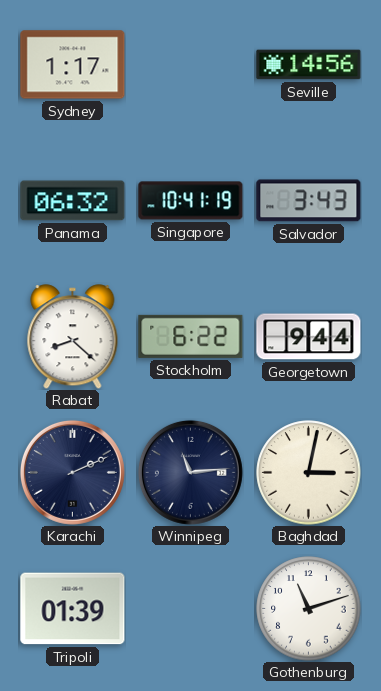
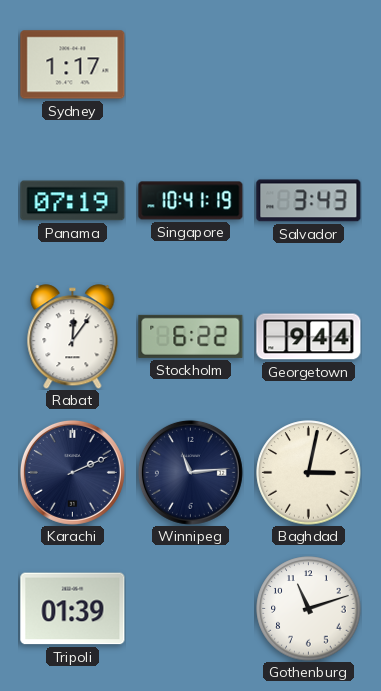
Seville: 14:56 -> none
Panama: 06:32 -> 07:19
Rabat: 8:22 -> 12:06
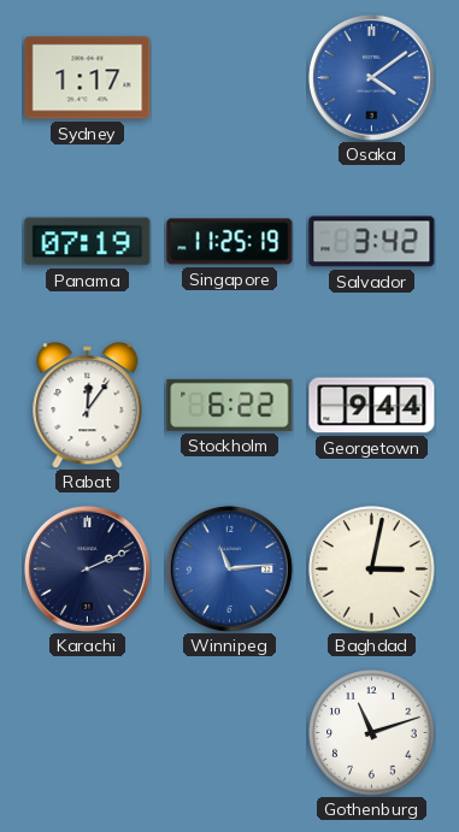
Osaka: none -> 4:09
Singapore: 10:41 -> 11:25
Salvador: 3:43 -> 3:42
Winnipeg dial: navy -> blue
Tripoli: 01:39 -> none
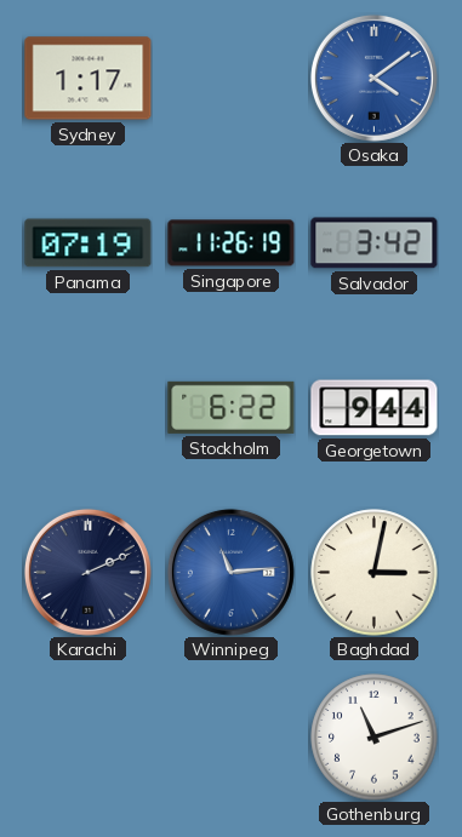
Singapore: 11:25 -> 11:26
Rabat: 12:06 -> none
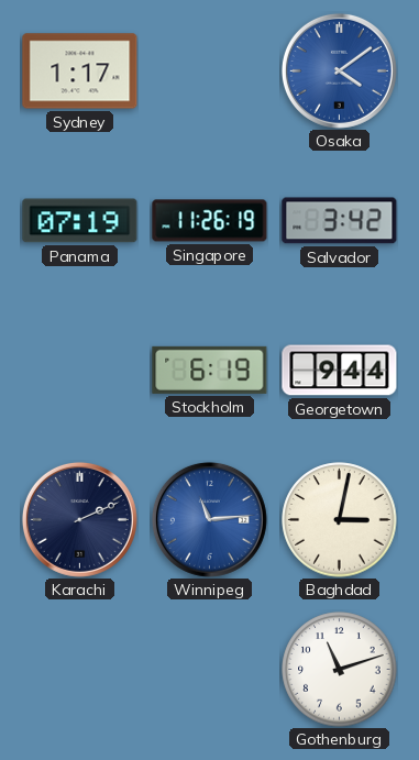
Stockholm: 6:22 -> 6:19
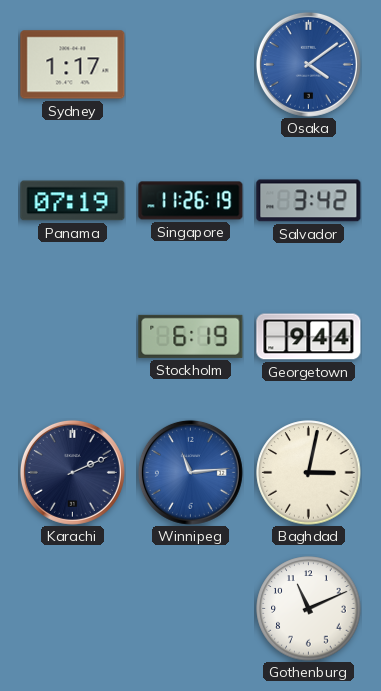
Gothenburg: 11:12 -> 11:11
